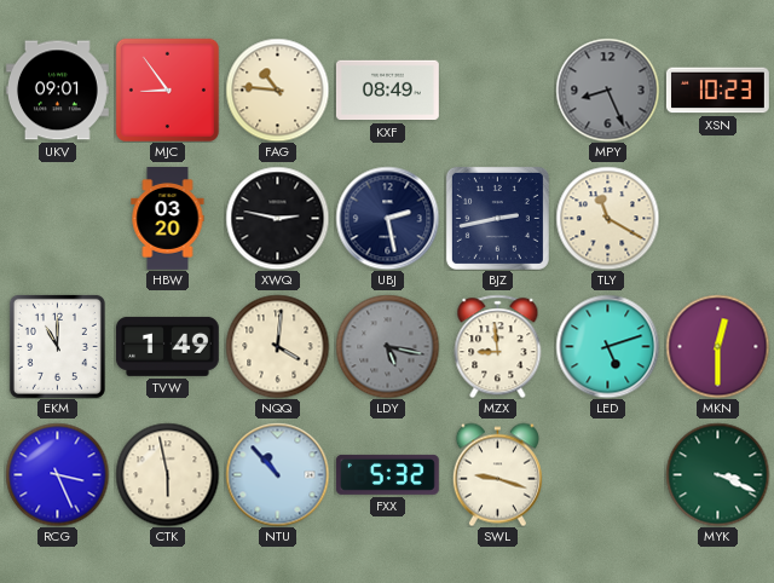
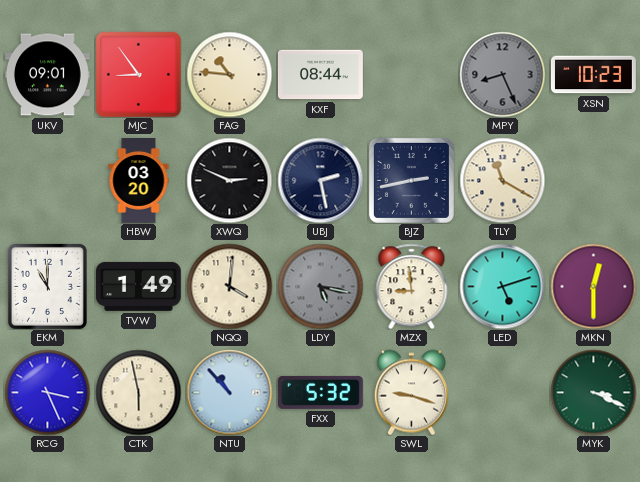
KXF: 08:49 -> 08:44
XWQ: 2:47 -> 2:49
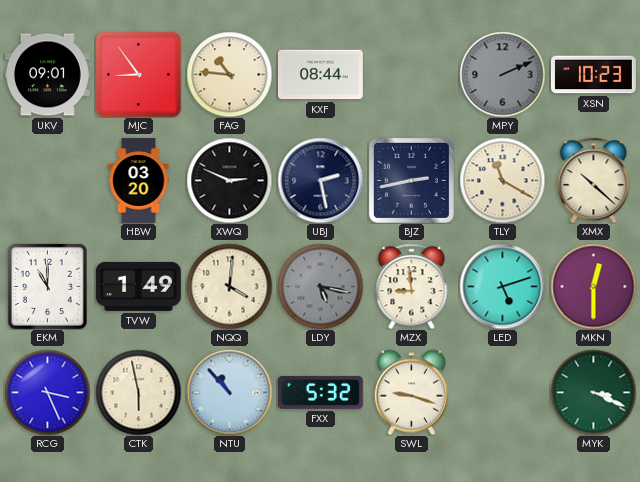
MPY: 8:26 -> 2:11
XMX: none -> 10:22
